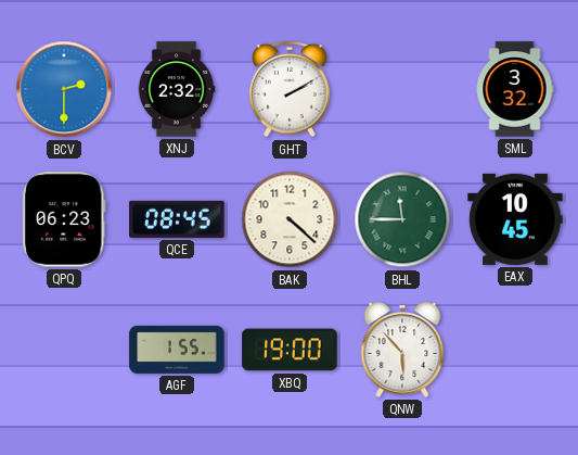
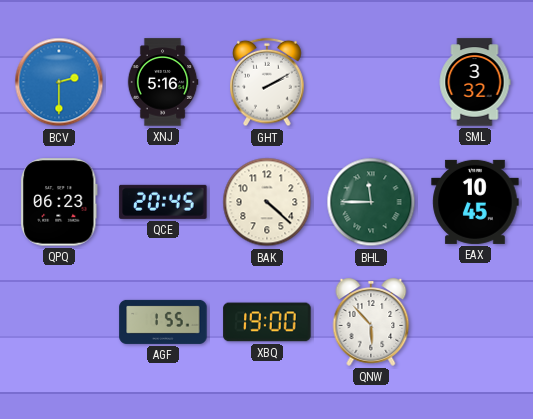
XNJ: 2:32 -> 5:16
QCE: 08:45 -> 20:45
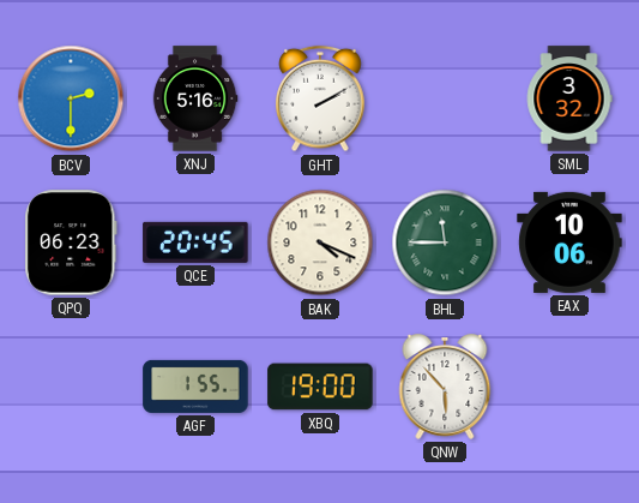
BAK: 4:22 -> 4:19
EAX: 10:45 -> 10:06
